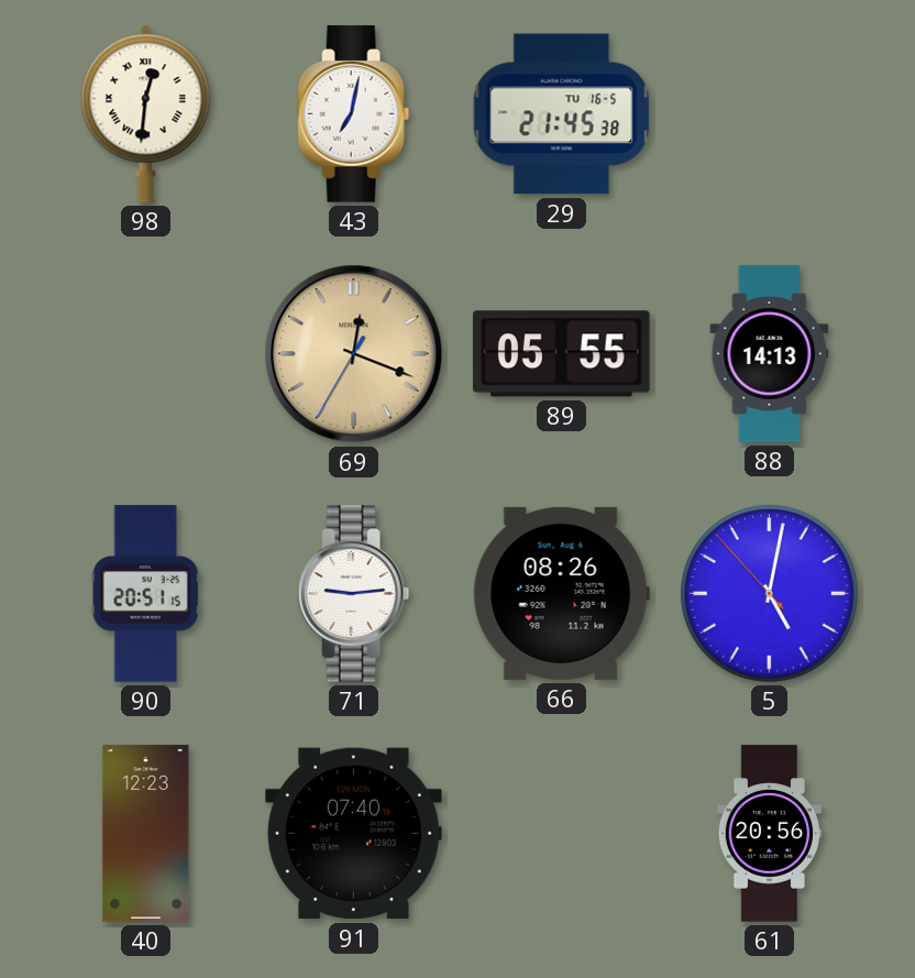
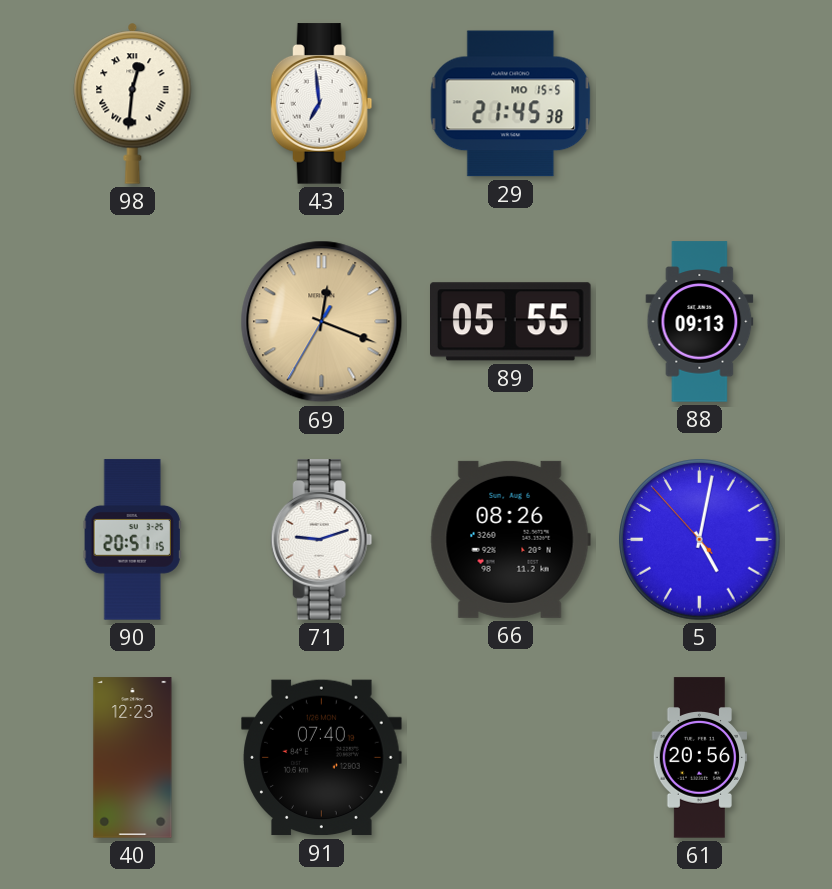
43: 7:02 -> 6:59
29 date: TU 16-5 -> MO 15-5
88: 14:13 -> 09:13
71: 9:14 -> 9:12
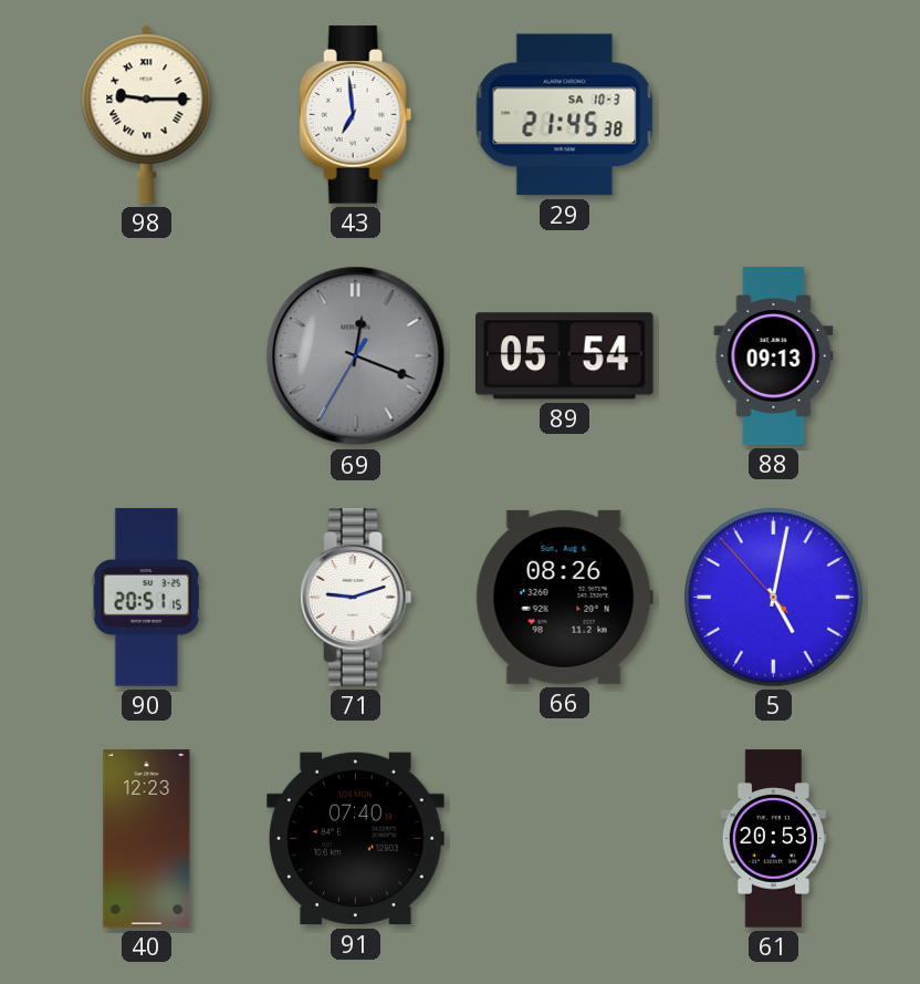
98: 12:31 -> 9:15
29 date: MO 15-5 -> SA 10-3
69 dial: champagne -> grey
89: 05:55 -> 05:54
61: 20:56 -> 20:53
